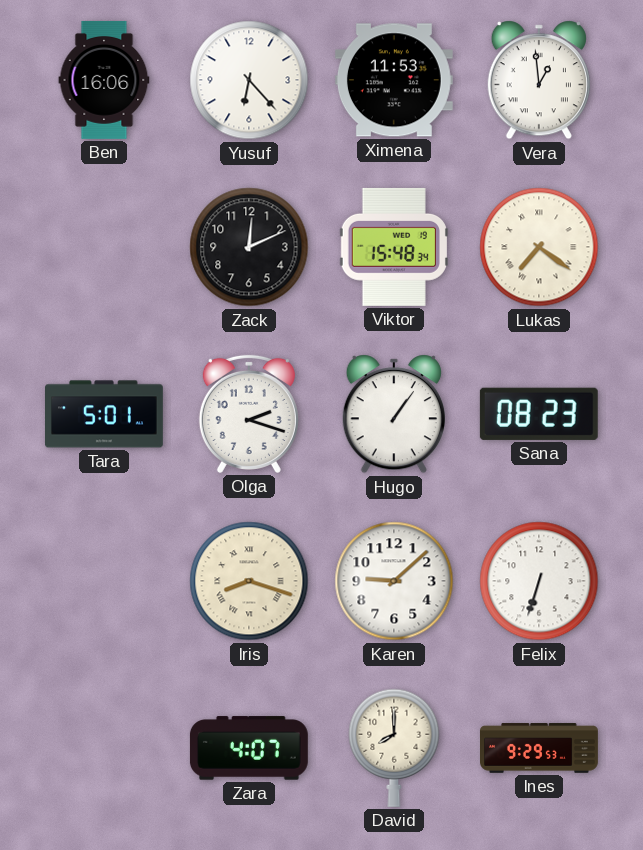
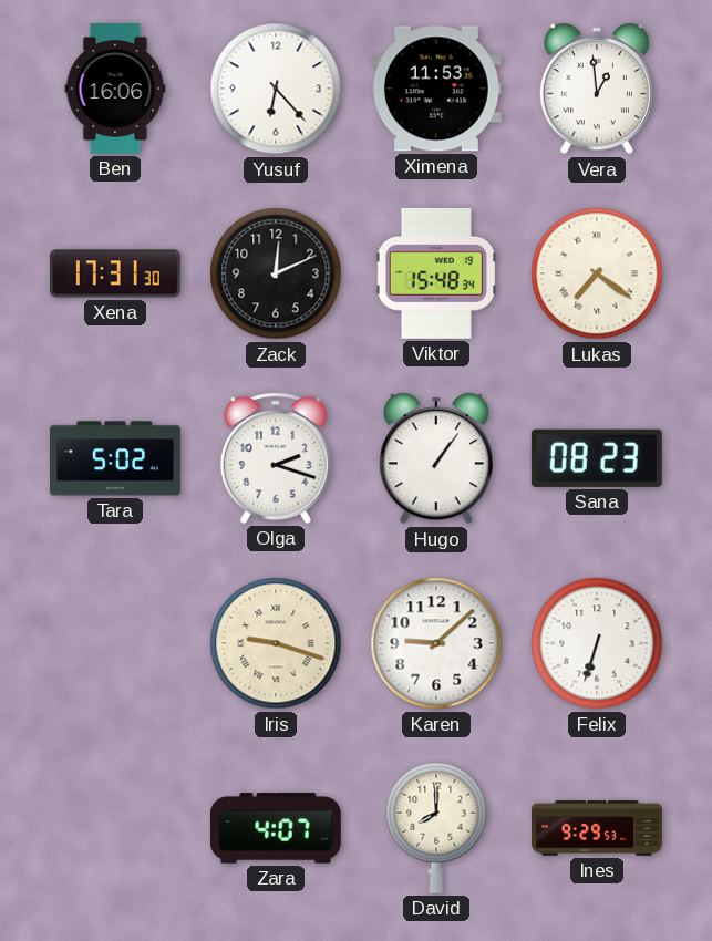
Xena: none -> 17:31
Tara: 5:01 -> 5:02
Iris: 8:18 -> 9:18
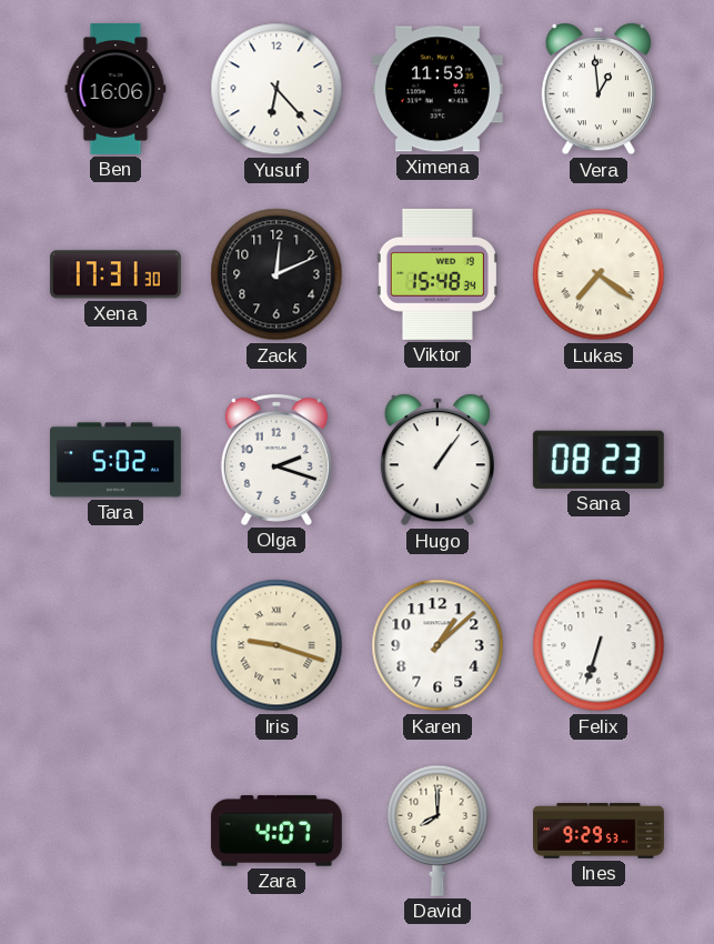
Karen: 9:08 -> 1:08
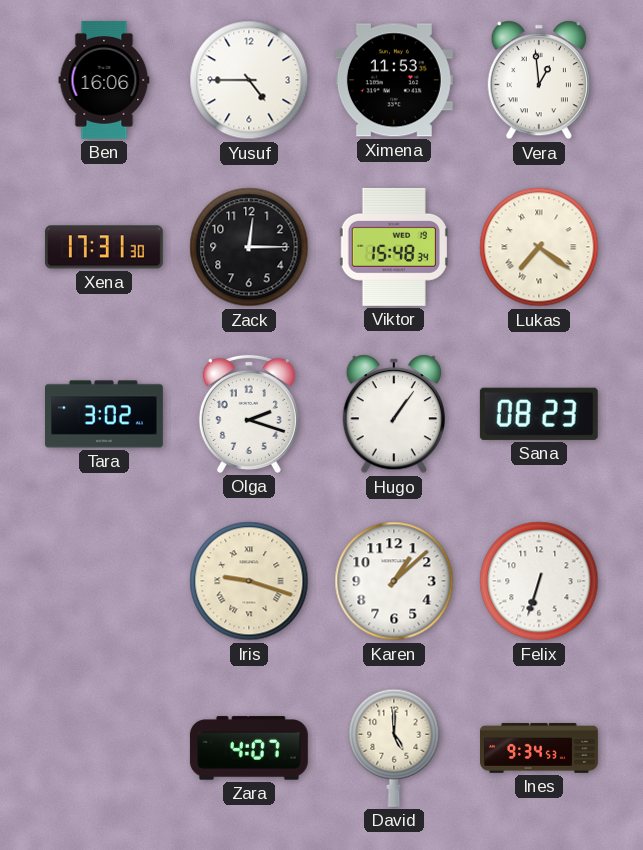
Yusuf: 6:23 -> 4:45
Zack: 12:11 -> 12:15
Tara: 5:02 -> 3:02
David: 8:00 -> 5:00
Ines: 9:29 -> 9:34
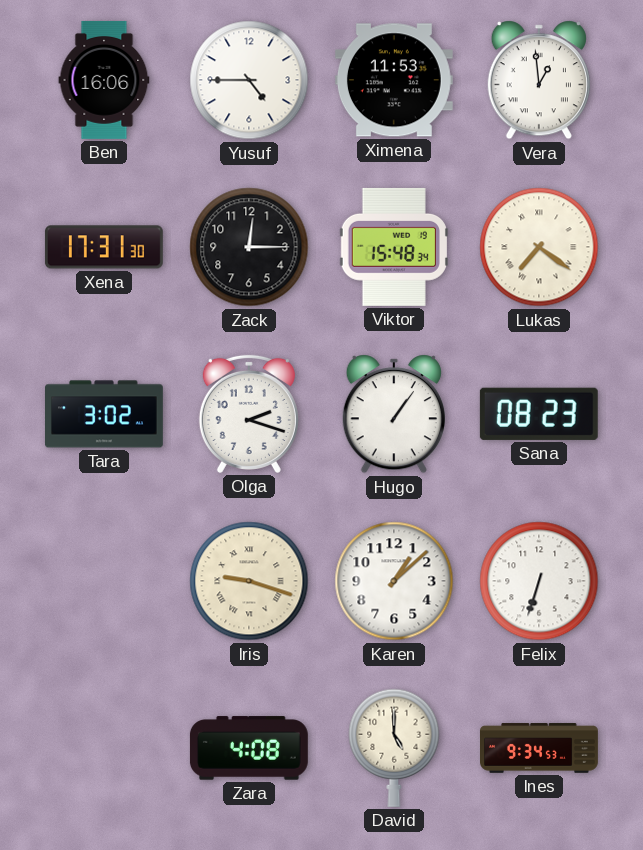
Zara: 4:07 -> 4:08
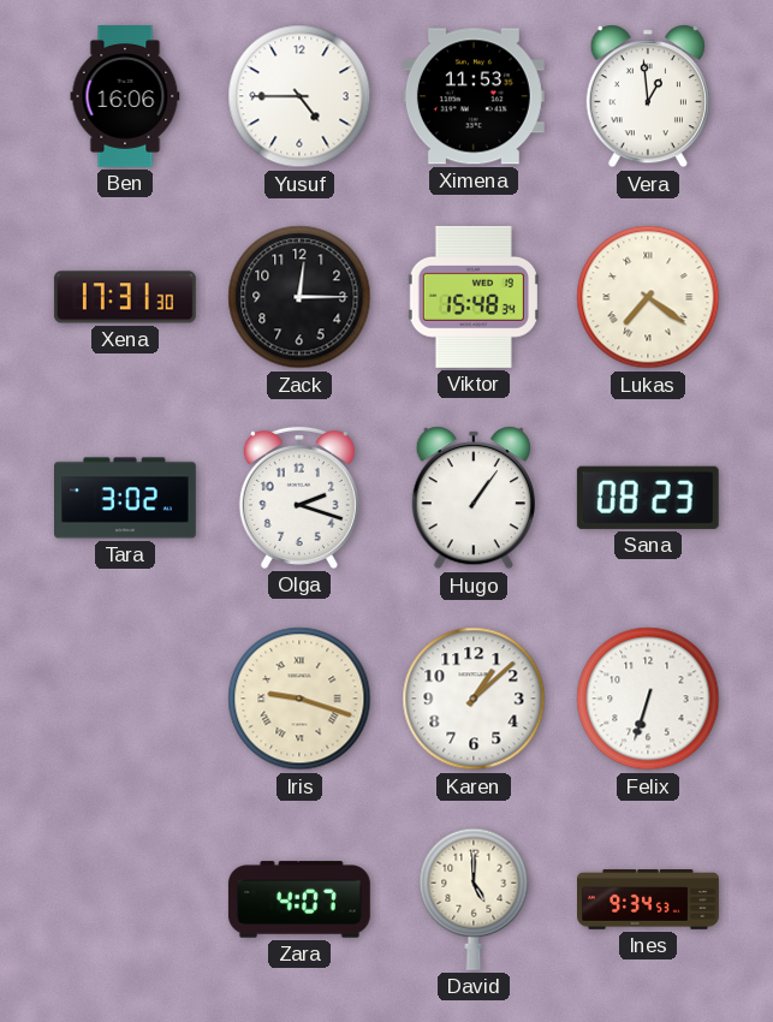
Zara: 4:08 -> 4:07
